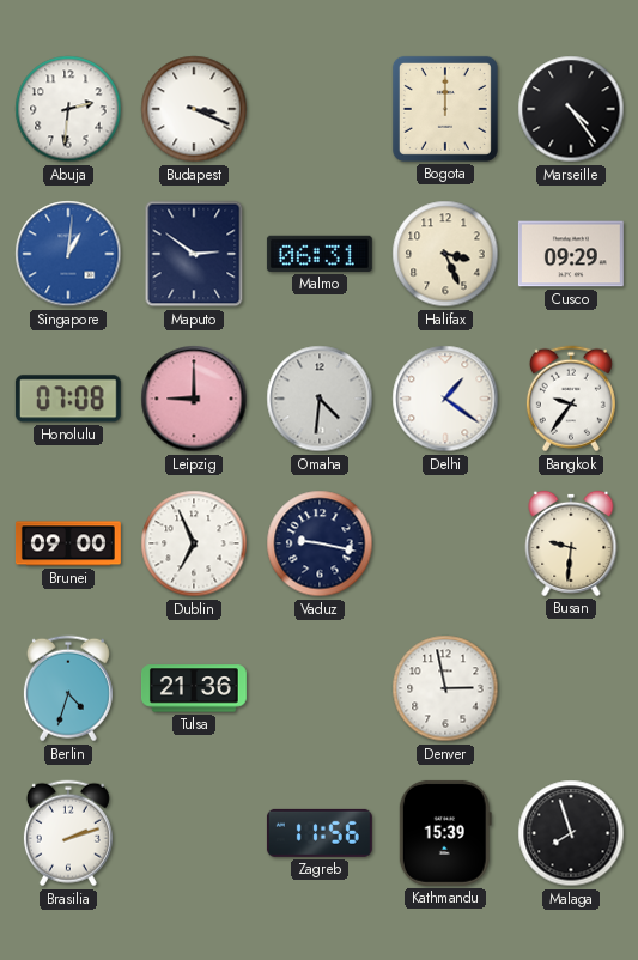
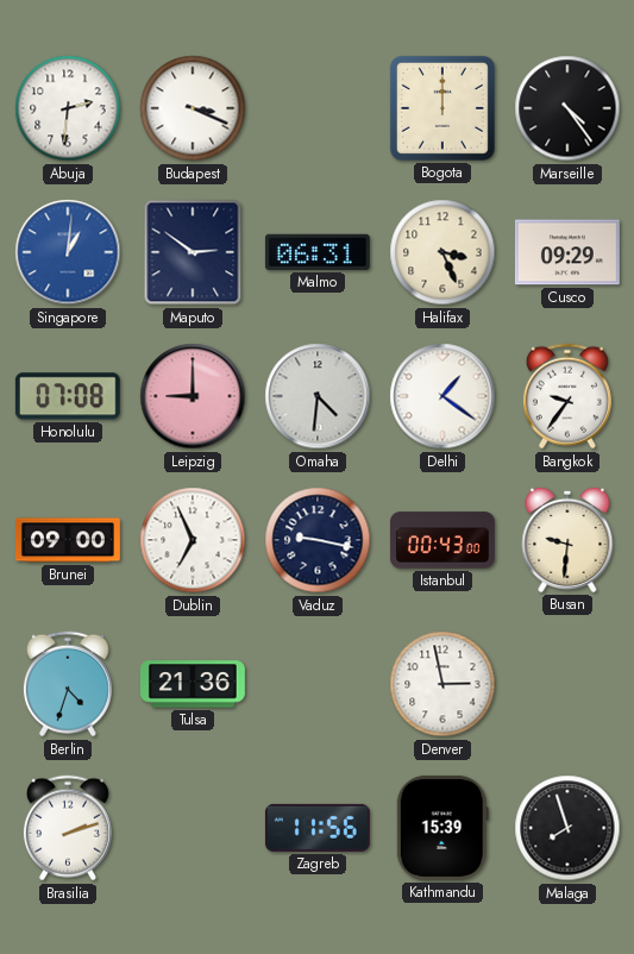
Istanbul: none -> 00:43
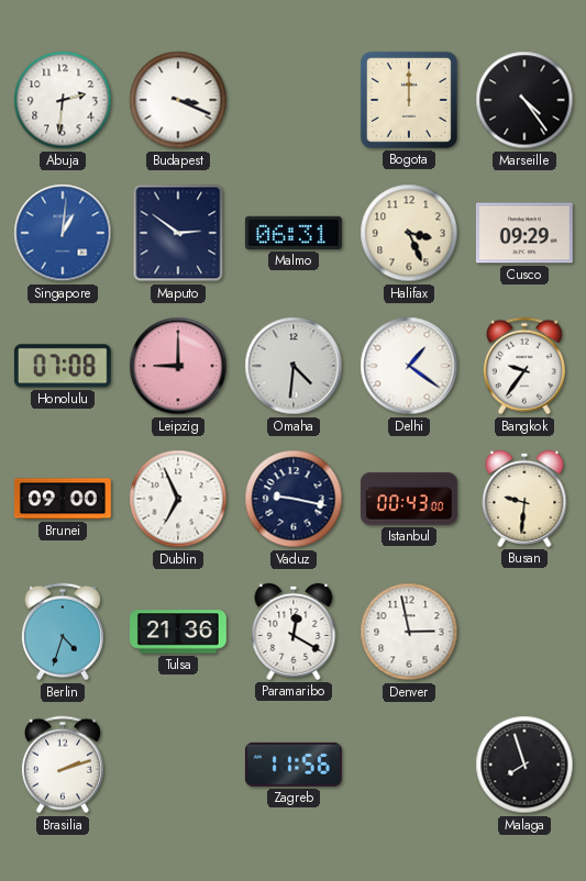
Paramaribo: none -> 12:20
Kathmandu: 15:39 -> none
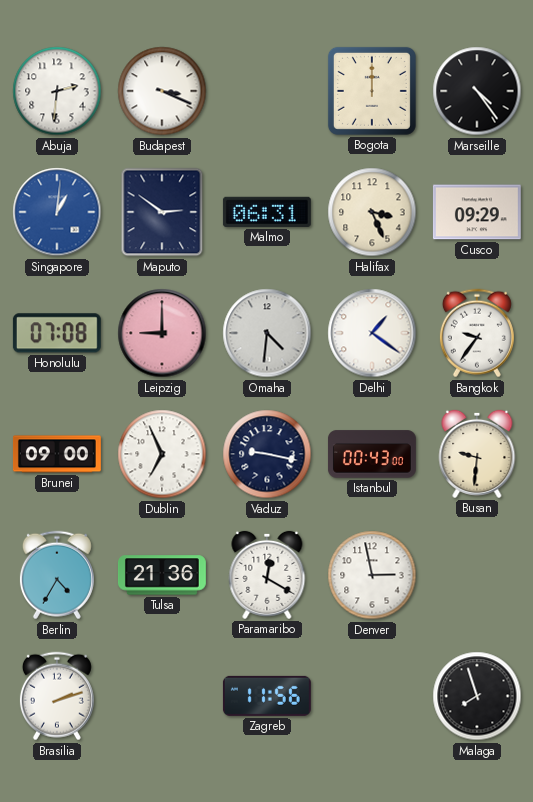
Berlin: 4:33 -> 4:35
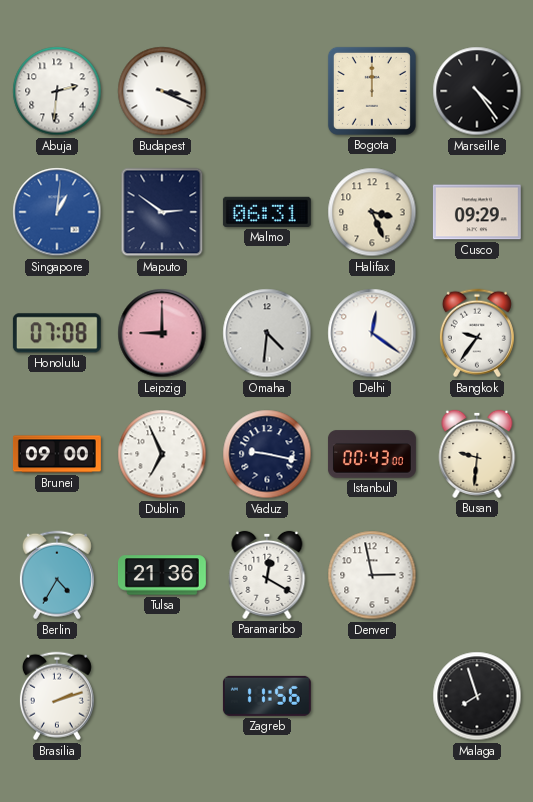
Delhi: 1:21 -> 12:21
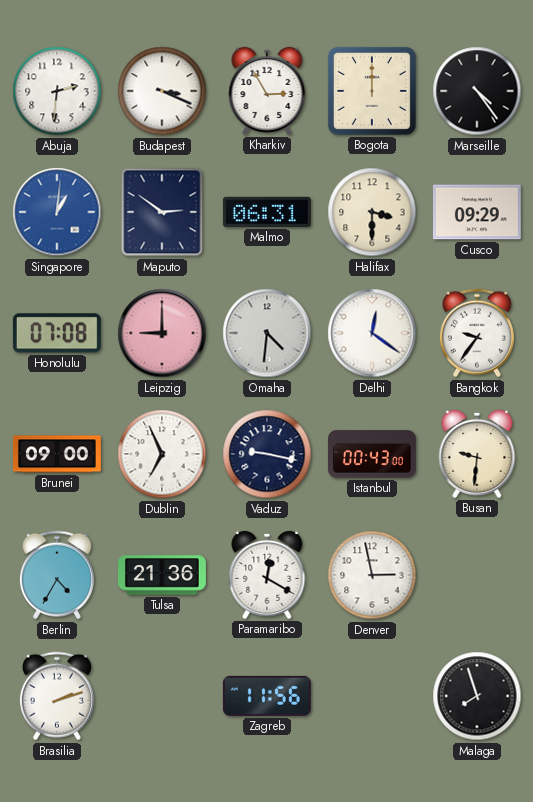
Kharkiv: none -> 2:55
Halifax: 3:26 -> 3:30
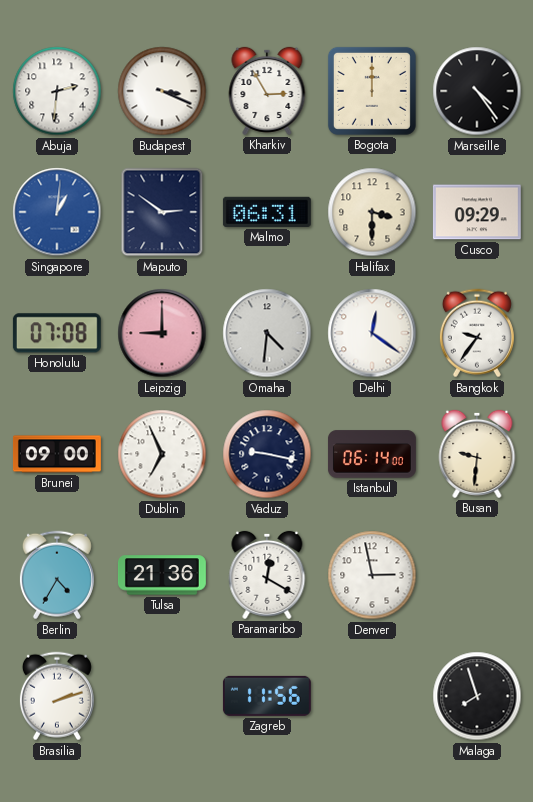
Istanbul: 00:43 -> 06:14
